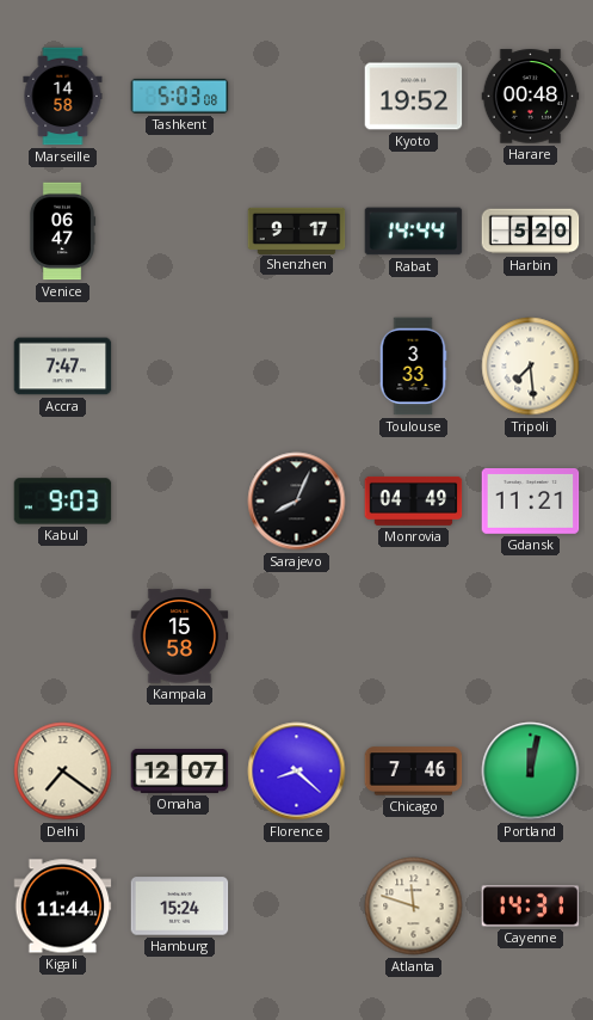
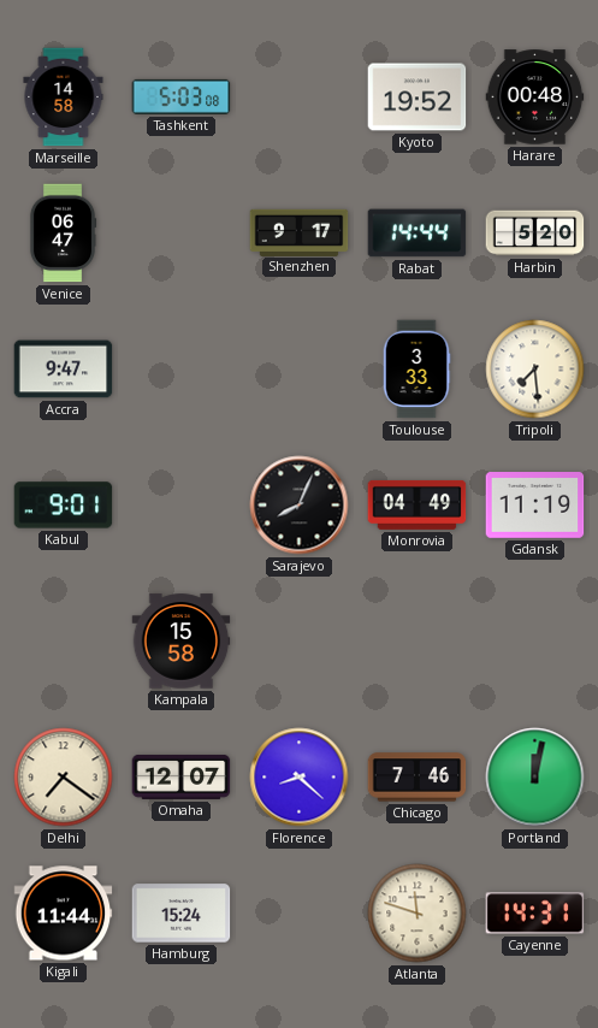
Accra: 7:47 -> 9:47
Kabul: 9:03 -> 9:01
Gdansk: 11:21 -> 11:19
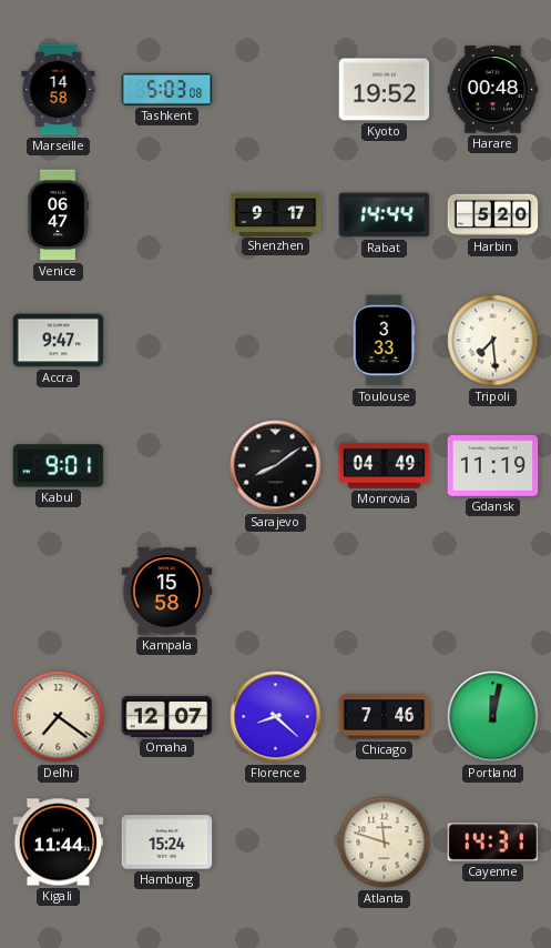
Sarajevo: 8:04 -> 8:09
